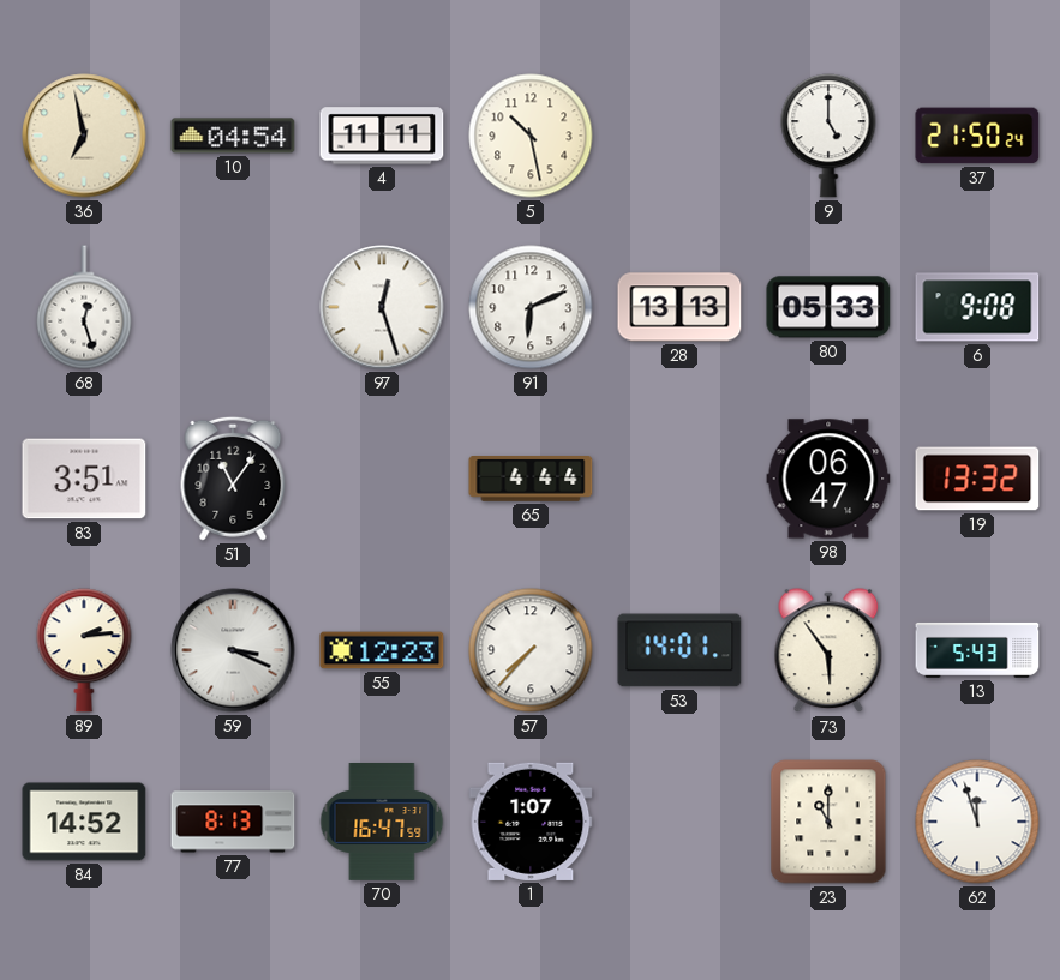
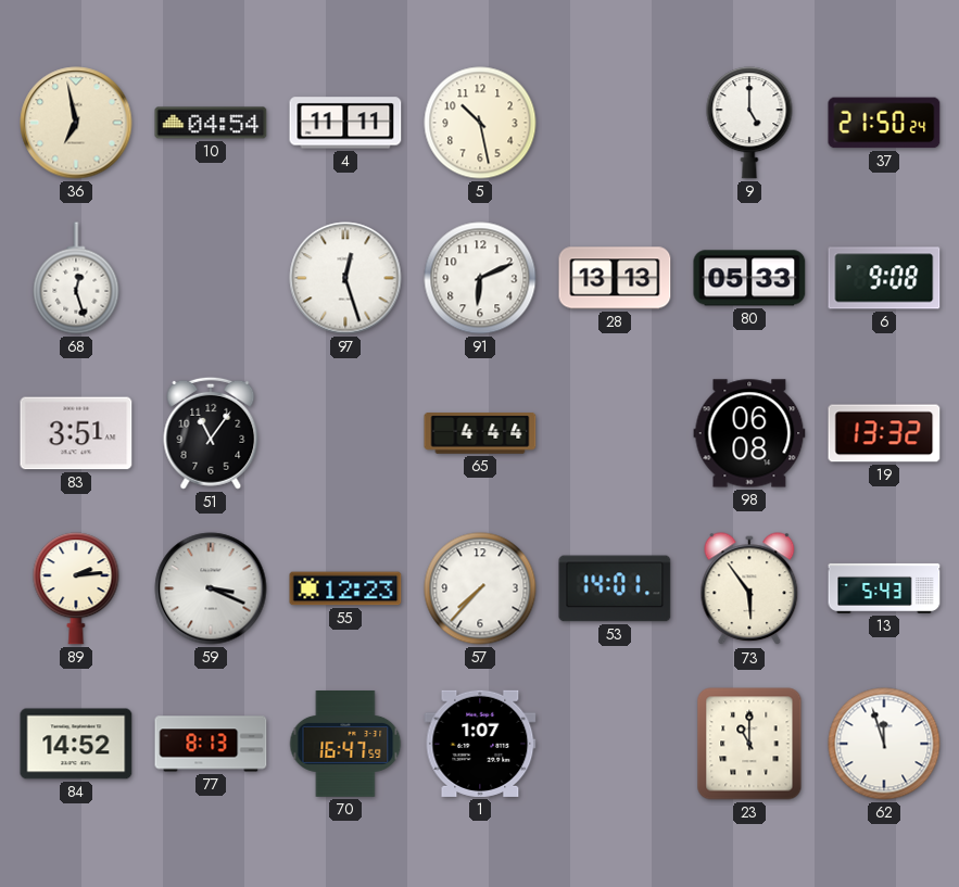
98: 06:47 -> 06:08
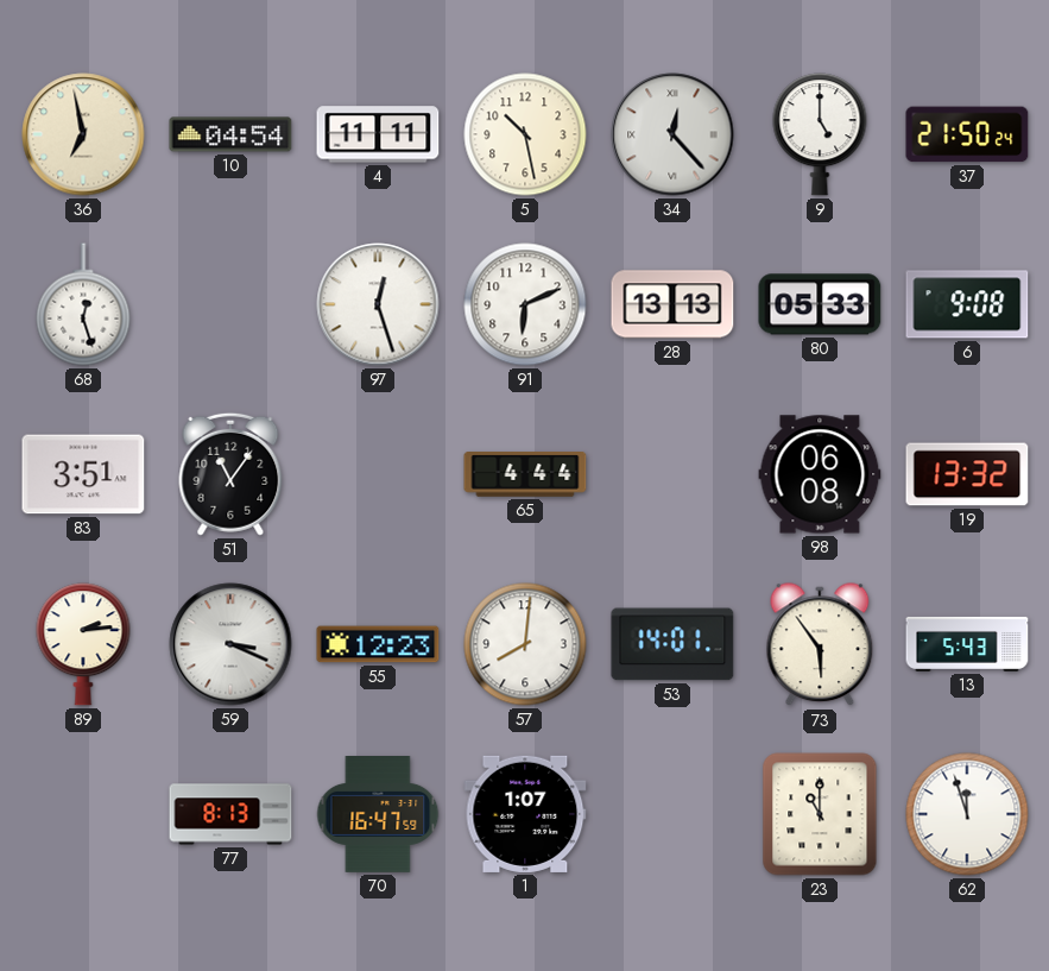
34: none -> 12:23
57: 7:37 -> 8:01
84: 14:52 -> none
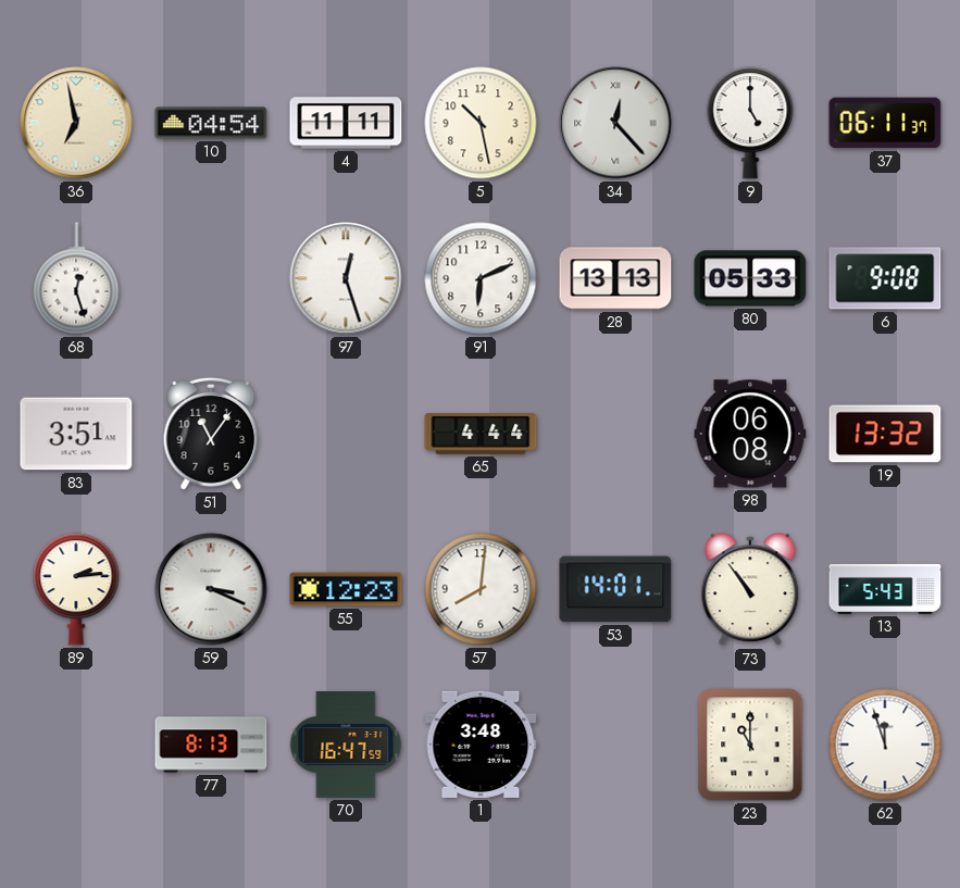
37: 21:50 -> 06:11
73: 5:54 -> 10:54
1: 1:07 -> 3:48
